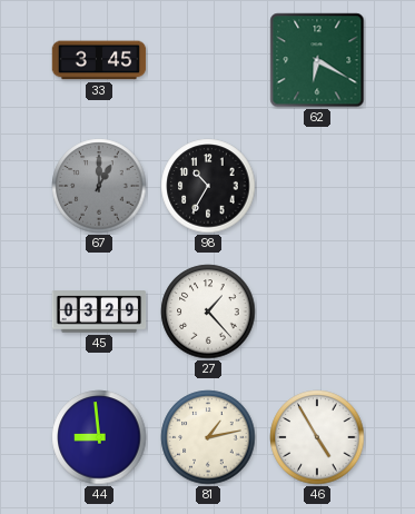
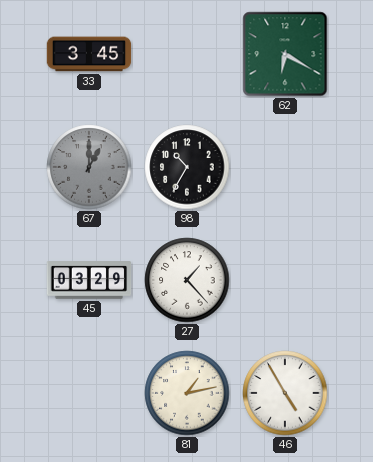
44: 8:59 -> none
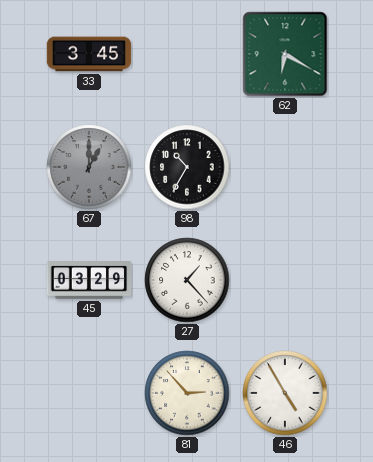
81: 1:13 -> 2:53
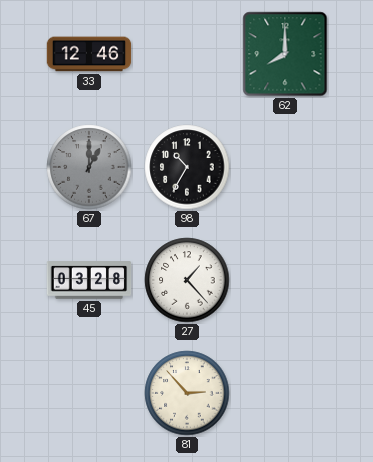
33: 3:45 -> 12:46
62: 6:20 -> 8:00
45: 03:29 -> 03:28
46: 4:55 -> none
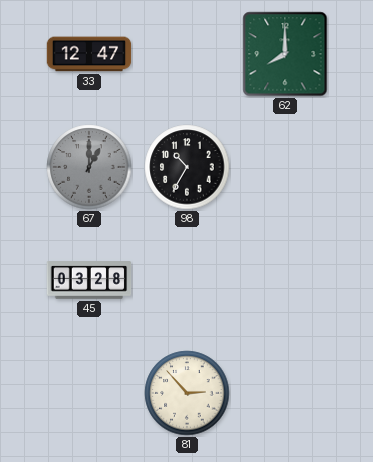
33: 12:46 -> 12:47
27: 1:23 -> none
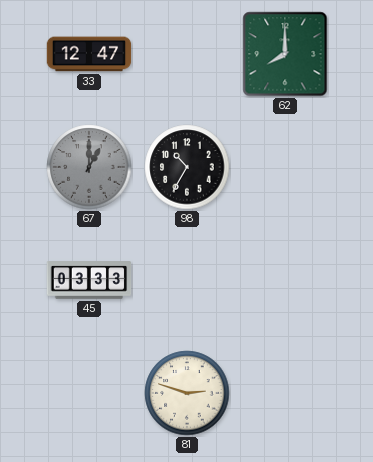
45: 03:28 -> 03:33
81: 2:53 -> 2:48
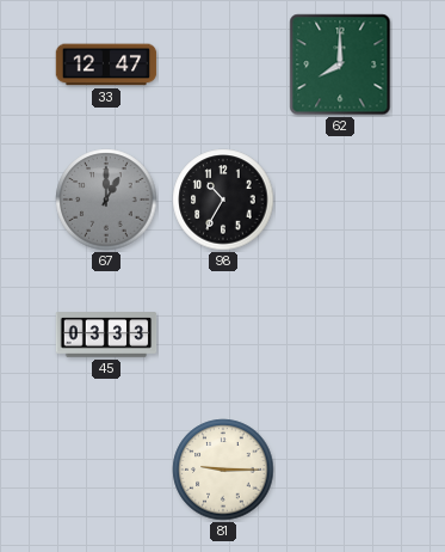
81: 2:48 -> 9:15
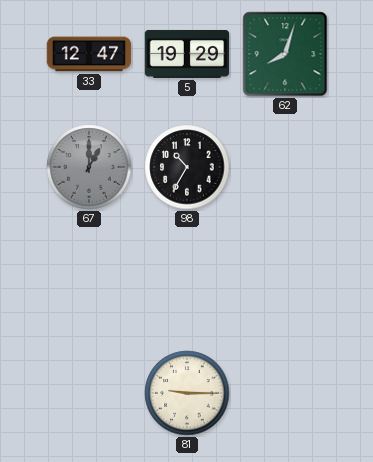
5: none -> 19:29
62: 8:00 -> 8:03
45: 03:33 -> none
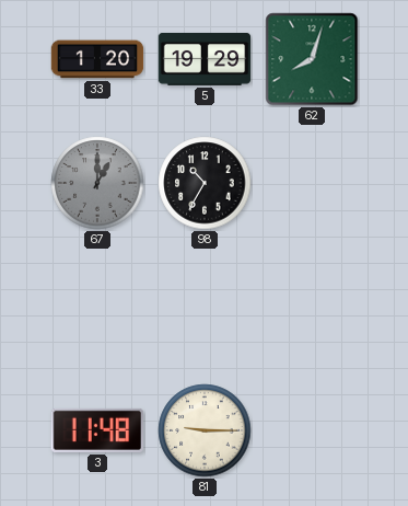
33: 12:47 -> 1:20
3: none -> 11:48
